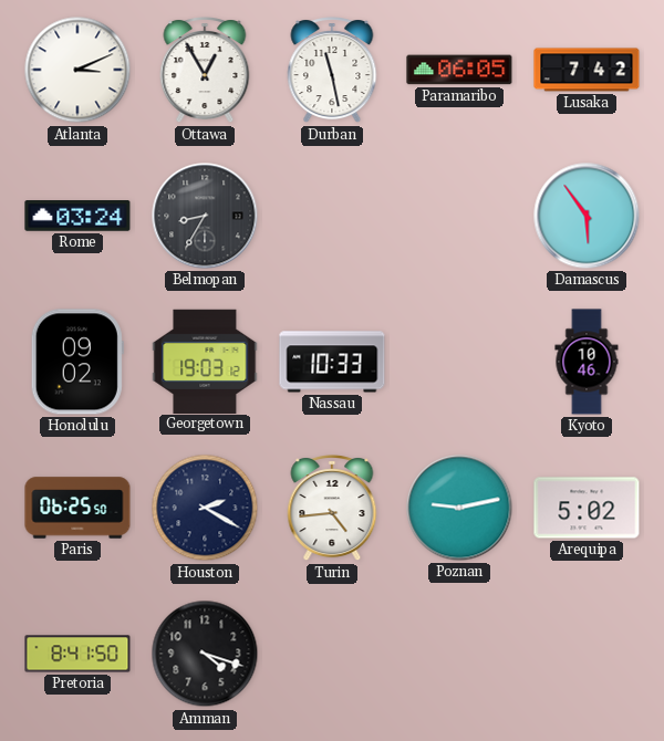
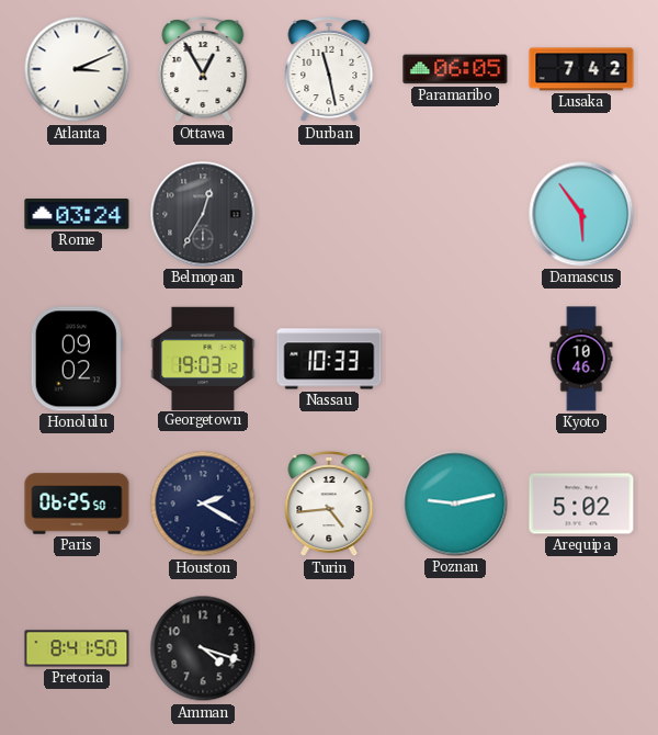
Belmopan: 8:35 -> 12:35
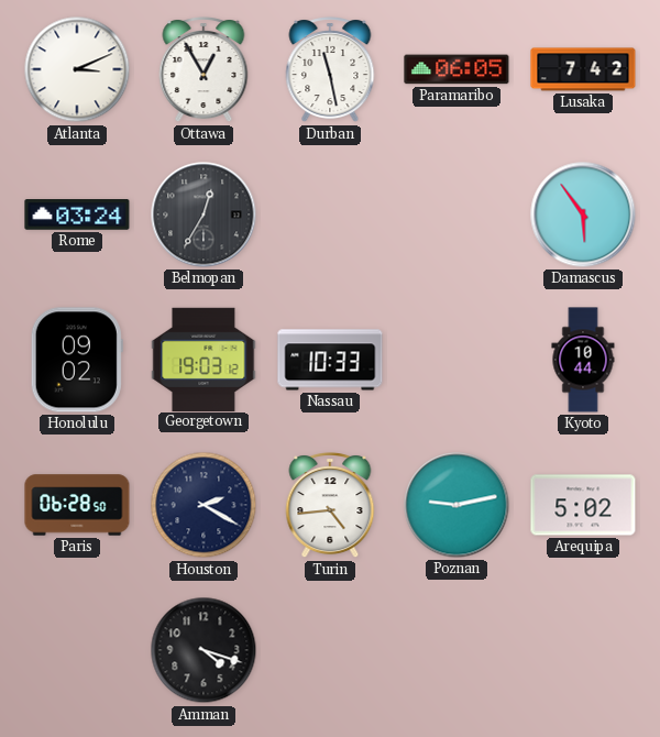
Kyoto: 10:46 -> 10:44
Paris: 06:25 -> 06:28
Pretoria: 8:41 -> none
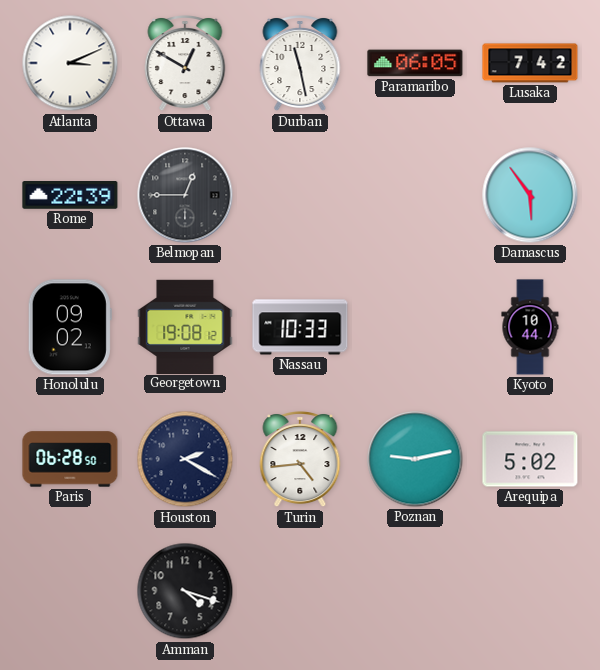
Ottawa: 12:55 -> 12:50
Rome: 03:24 -> 22:39
Belmopan: 12:35 -> 12:45
Georgetown: 19:03 -> 19:08
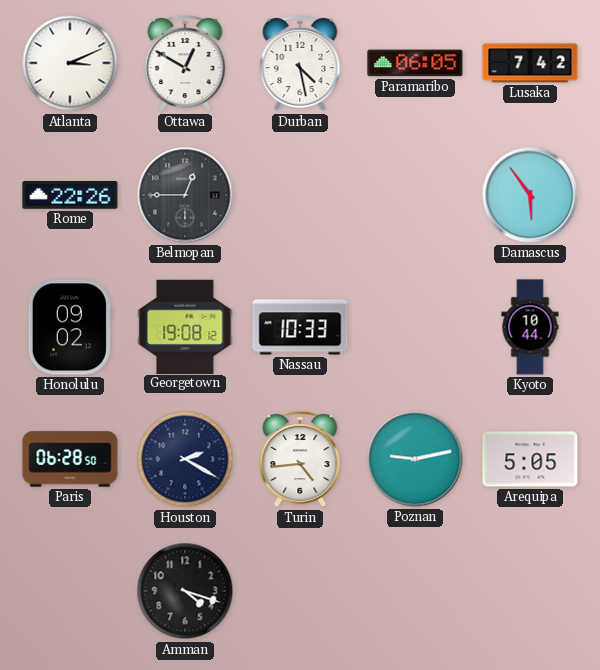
Durban: 11:28 -> 4:28
Rome: 22:39 -> 22:26
Arequipa: 5:02 -> 5:05
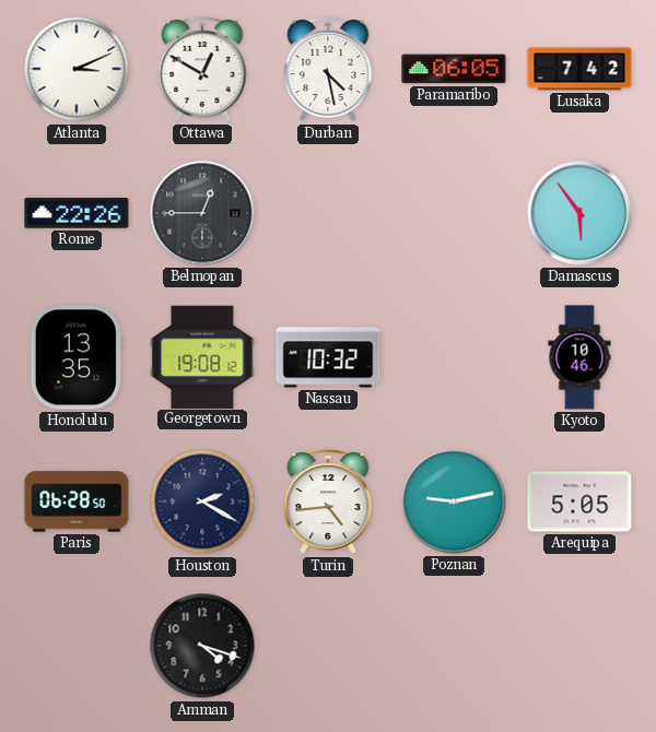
Honolulu: 09:02 -> 13:35
Nassau: 10:33 -> 10:32
Kyoto: 10:44 -> 10:46
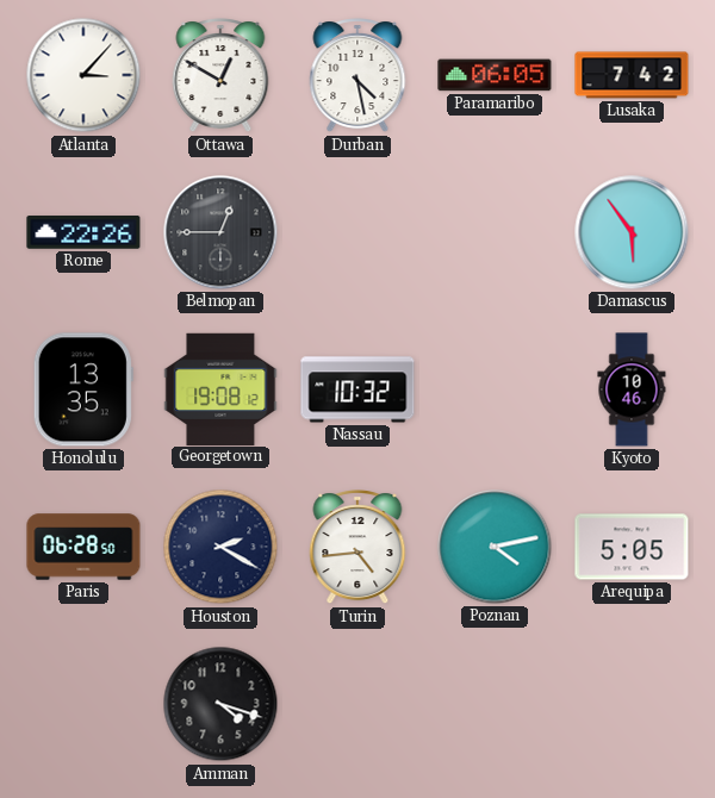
Atlanta: 3:11 -> 3:07
Poznan: 9:13 -> 4:13
